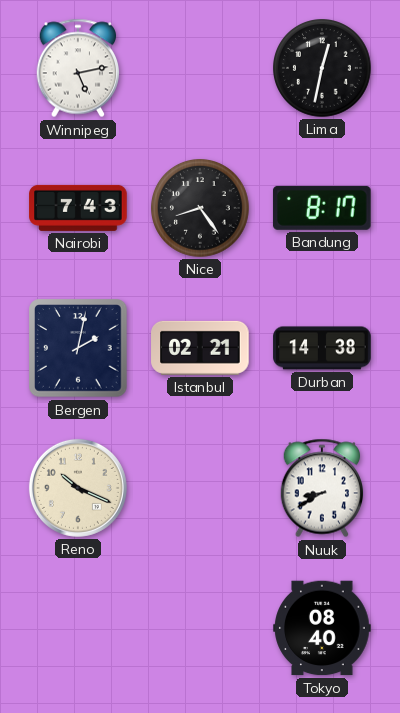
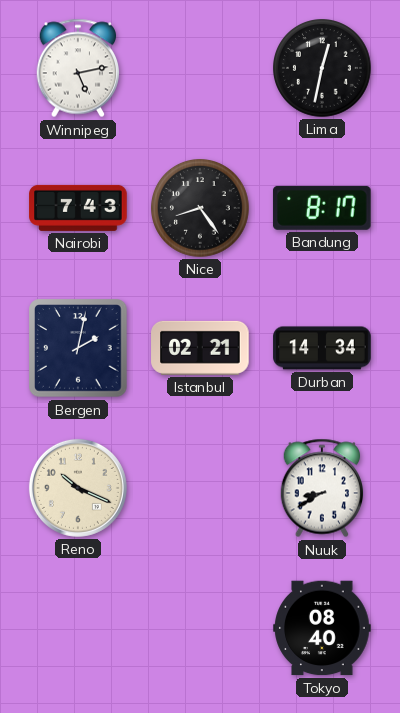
Durban: 14:38 -> 14:34
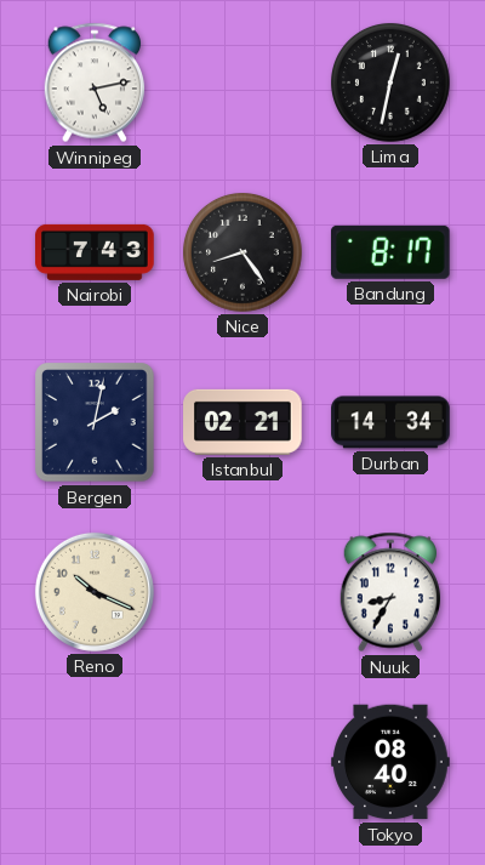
Nuuk: 8:40 -> 8:35
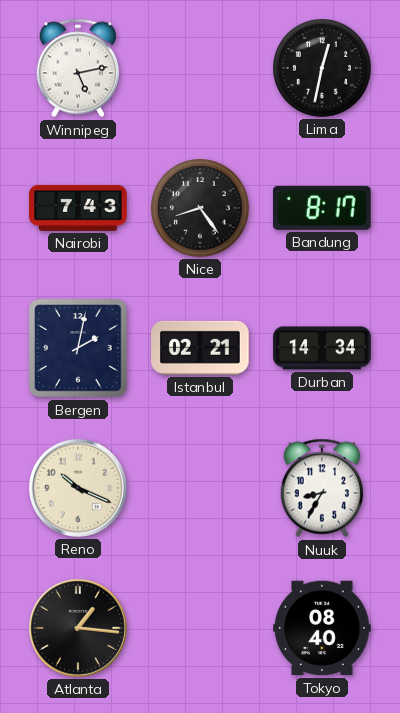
Atlanta: none -> 1:16
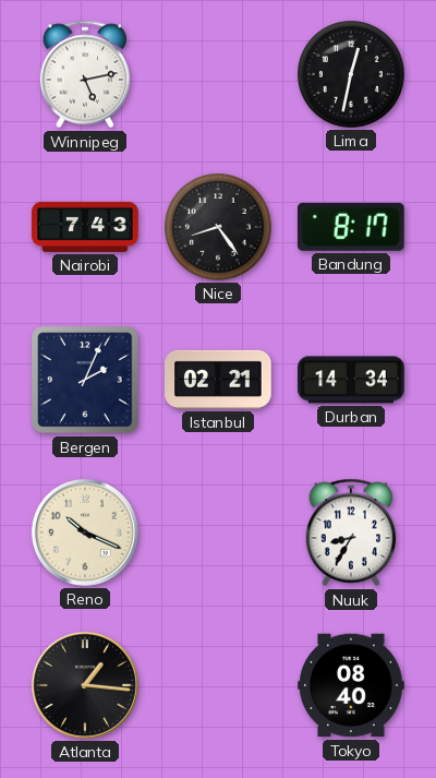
Bergen: 2:02 -> 2:04
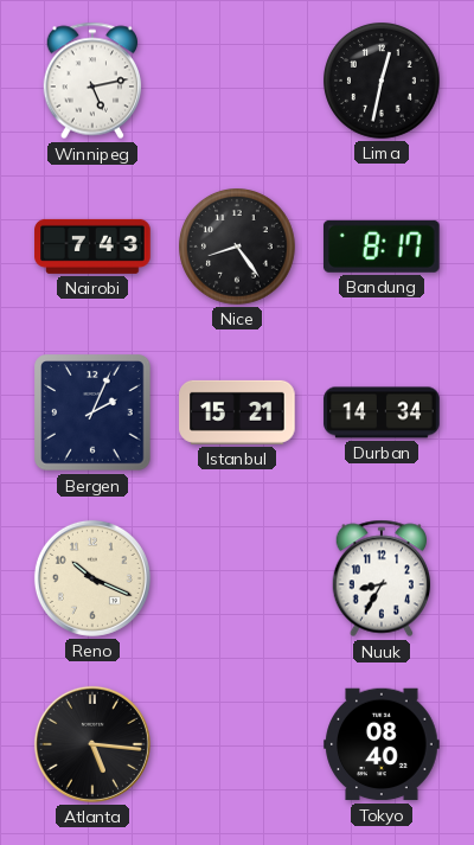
Istanbul: 02:21 -> 15:21
Atlanta: 1:16 -> 5:16
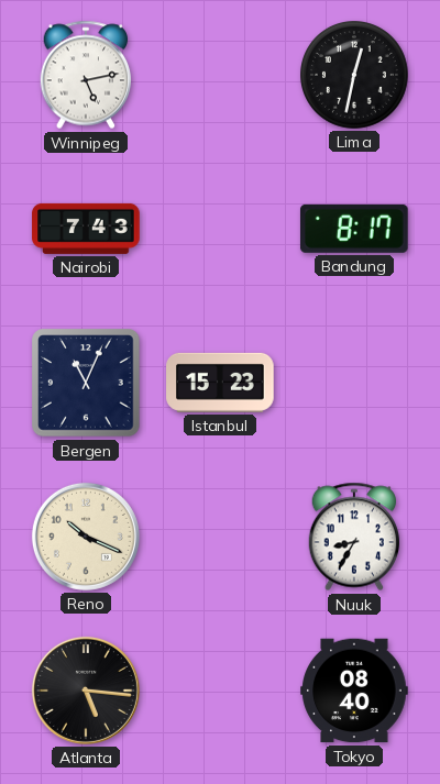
Nice: 8:24 -> none
Bergen: 2:04 -> 11:04
Istanbul: 15:21 -> 15:23
Durban: 14:34 -> none
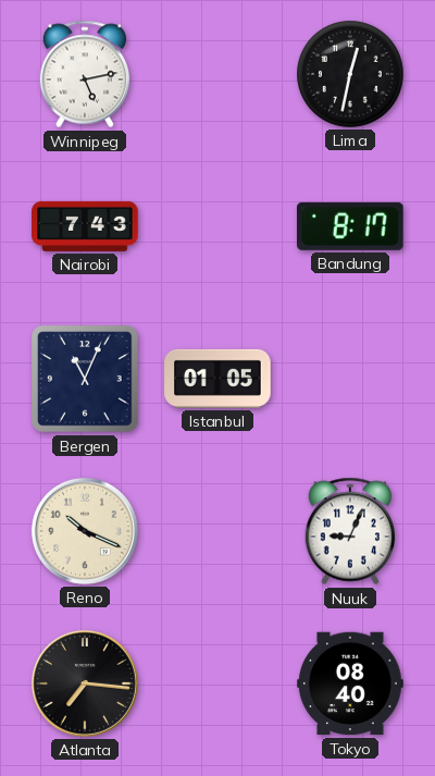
Istanbul: 15:23 -> 01:05
Nuuk: 8:35 -> 9:04
Atlanta: 5:16 -> 7:16
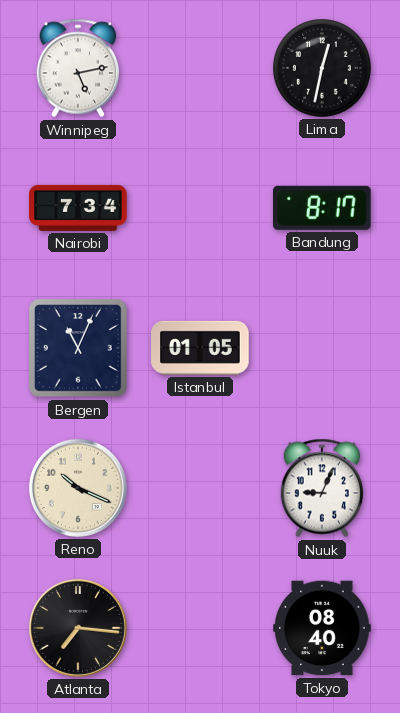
Nairobi: 7:43 -> 7:34
